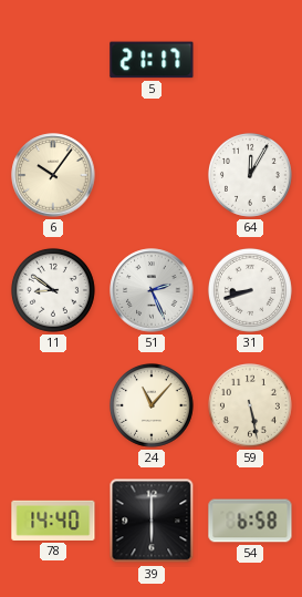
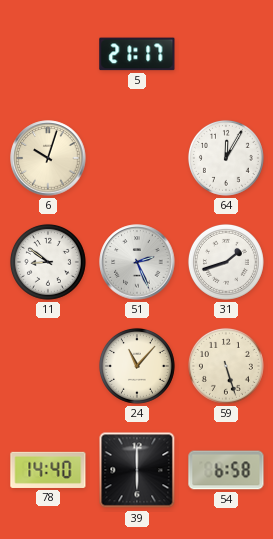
6: 10:06 -> 10:03
31: 8:42 -> 1:42
59: 5:28 -> 5:27
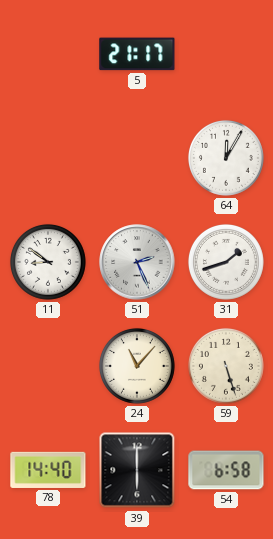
6: 10:03 -> none
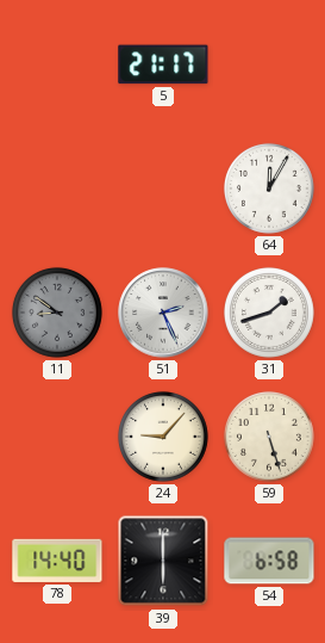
11 dial: white -> grey
24: 11:07 -> 9:07
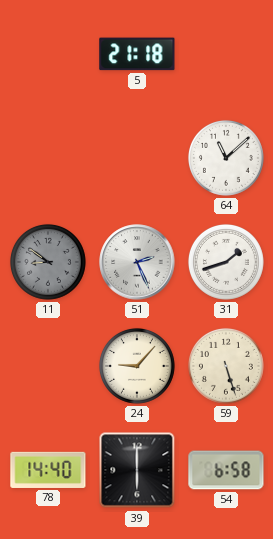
5: 21:17 -> 21:18
64: 12:05 -> 11:08
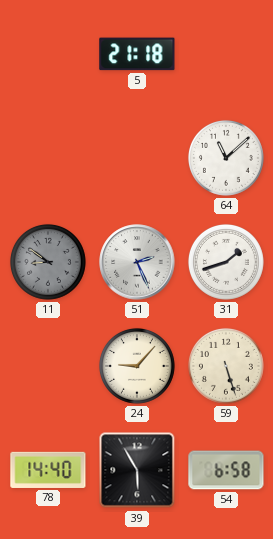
39: 6:00 -> 5:55
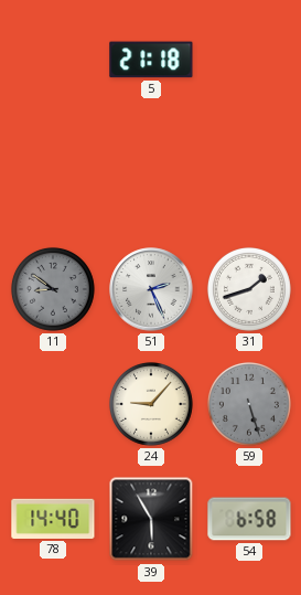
64: 11:08 -> none
59 dial: cream -> grey
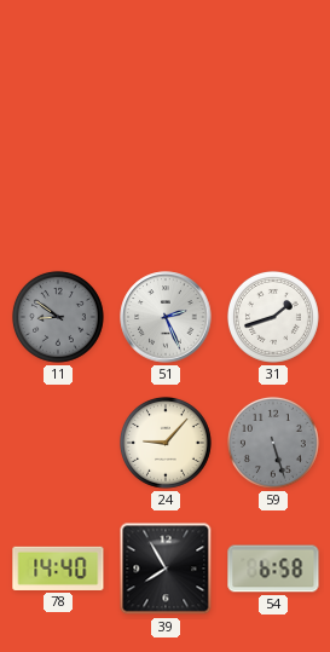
5: 21:18 -> none
39: 5:55 -> 7:55
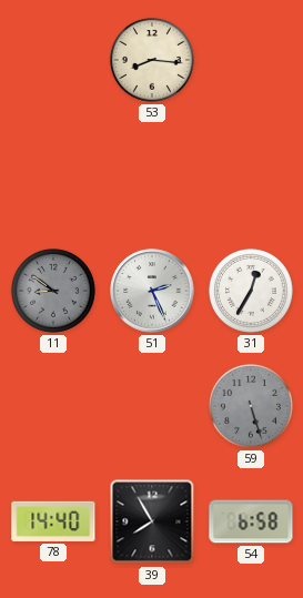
53: none -> 8:16
31: 1:42 -> 12:35
24: 9:07 -> none
